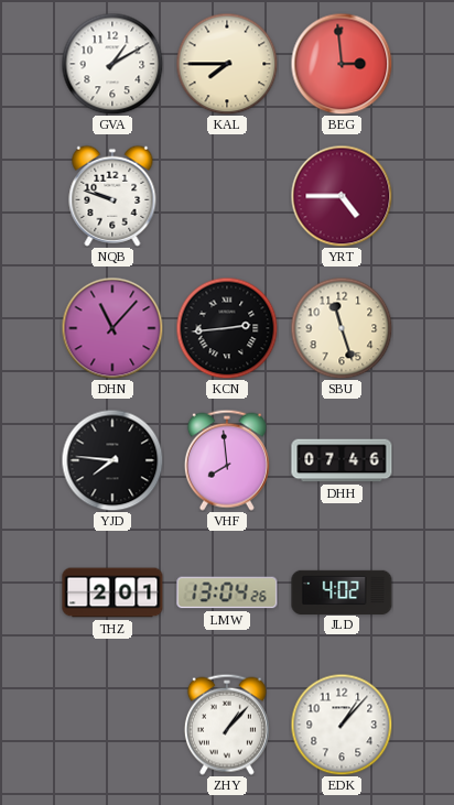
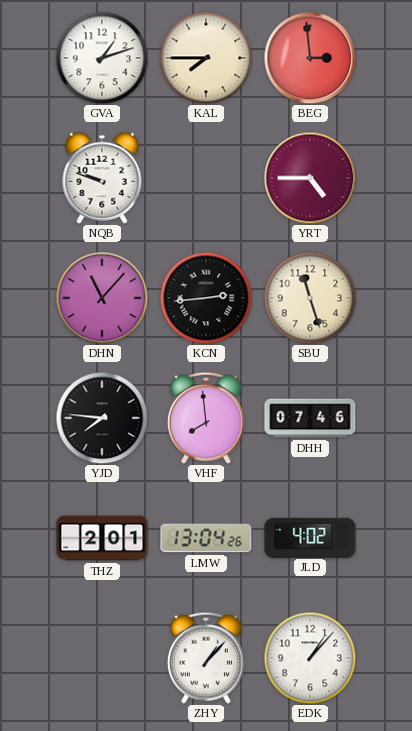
GVA: 1:10 -> 1:12
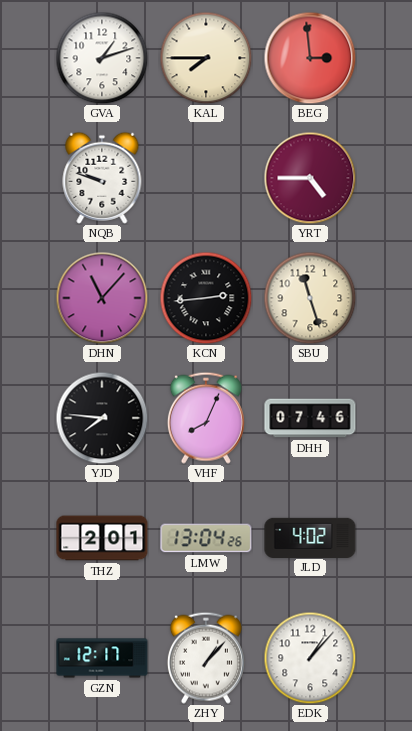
VHF: 7:59 -> 8:04
GZN: none -> 12:17
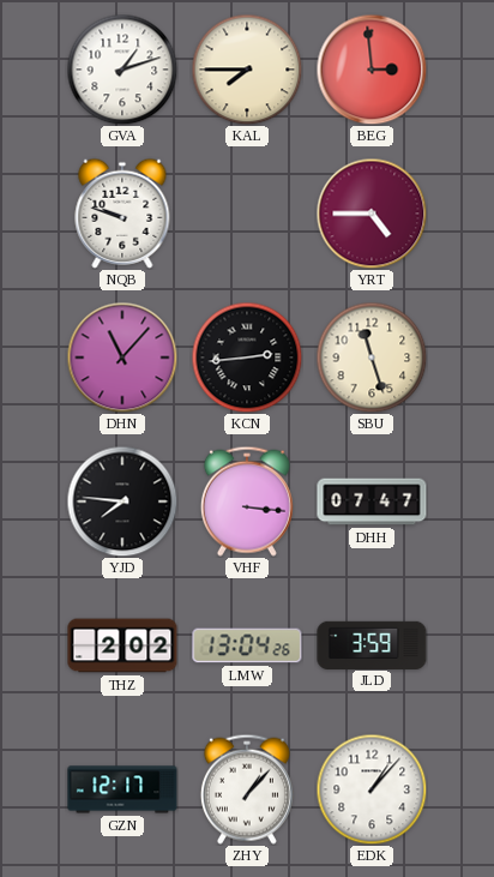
VHF: 8:04 -> 3:16
DHH: 07:46 -> 07:47
THZ: 2:01 -> 2:02
JLD: 4:02 -> 3:59
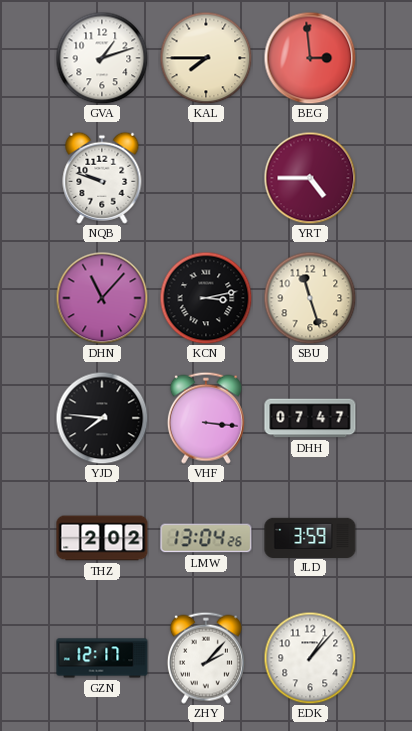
KCN: 2:44 -> 3:13
ZHY: 1:07 -> 2:07
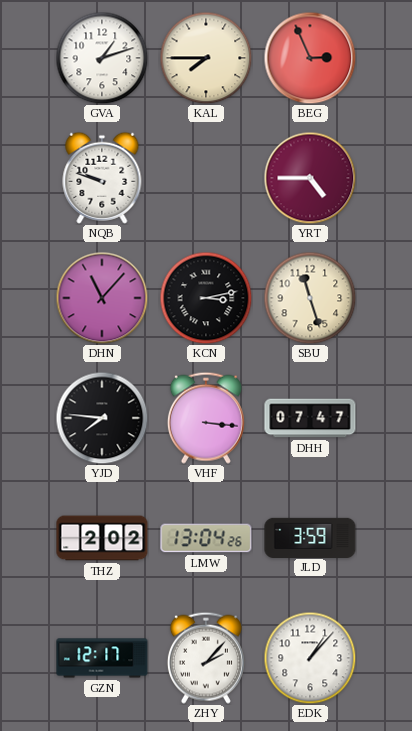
BEG: 2:59 -> 2:56
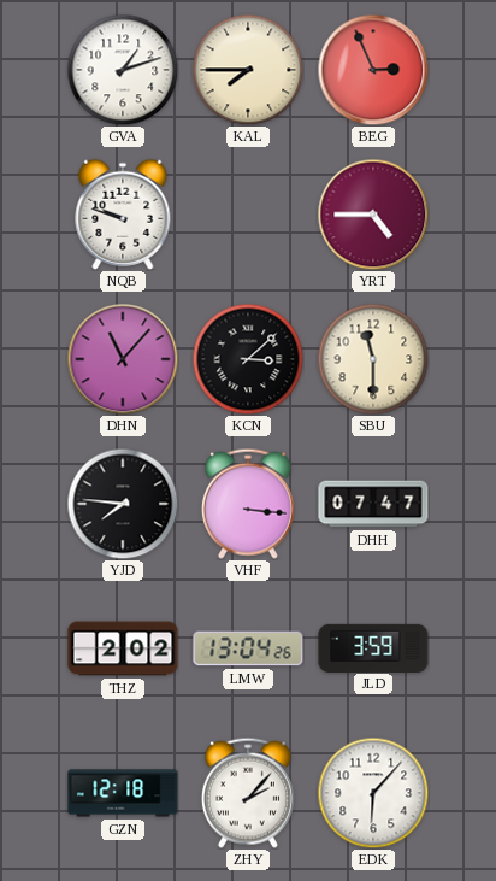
KCN: 3:13 -> 3:08
SBU: 11:27 -> 11:30
GZN: 12:17 -> 12:18
EDK: 1:07 -> 6:07
